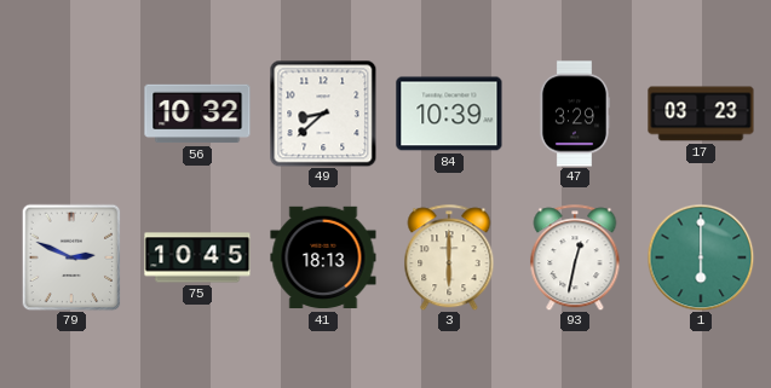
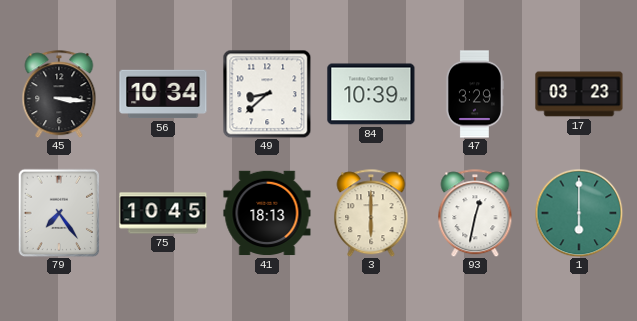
45: none -> 3:16
56: 10:32 -> 10:34
79: 2:49 -> 7:24
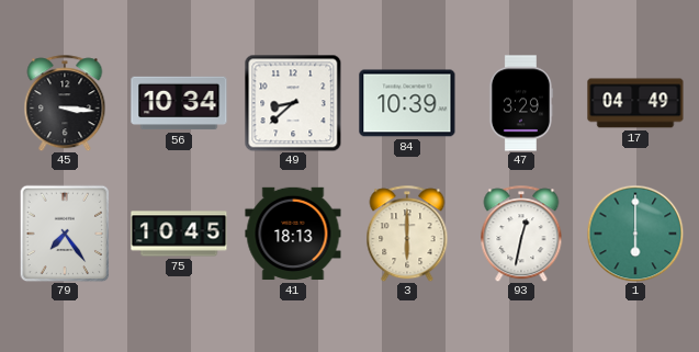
17: 03:23 -> 04:49
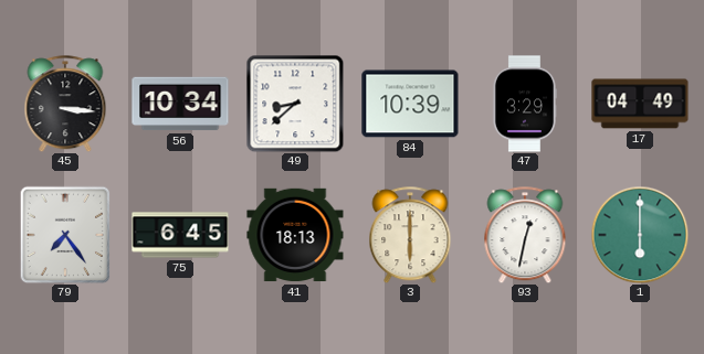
75: 10:45 -> 6:45
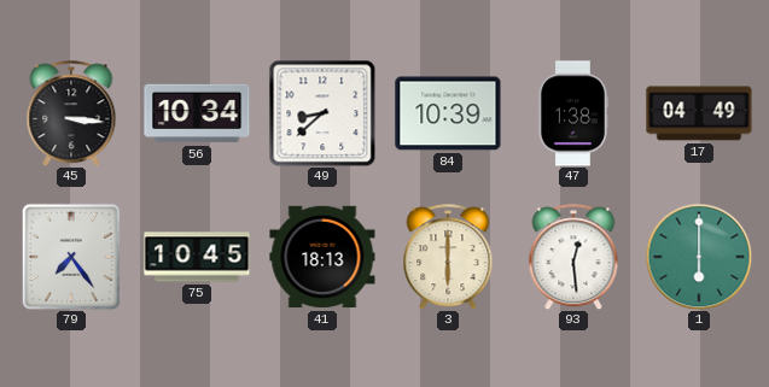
47: 3:29 -> 1:38
75: 6:45 -> 10:45
93: 12:32 -> 12:29
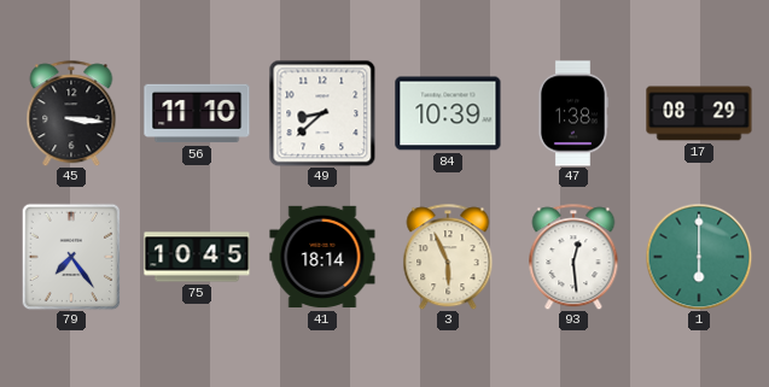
56: 10:34 -> 11:10
17: 04:49 -> 08:29
41: 18:13 -> 18:14
3: 6:00 -> 5:56
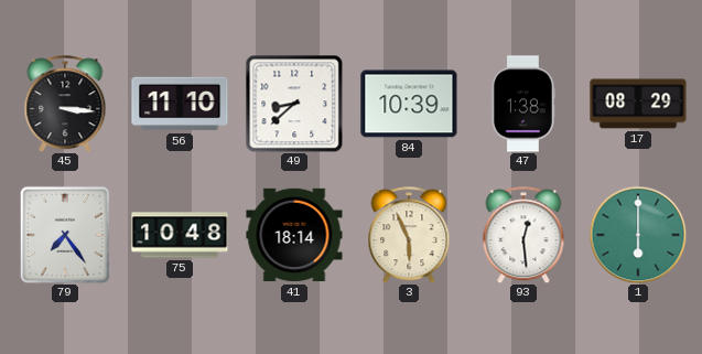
75: 10:45 -> 10:48
